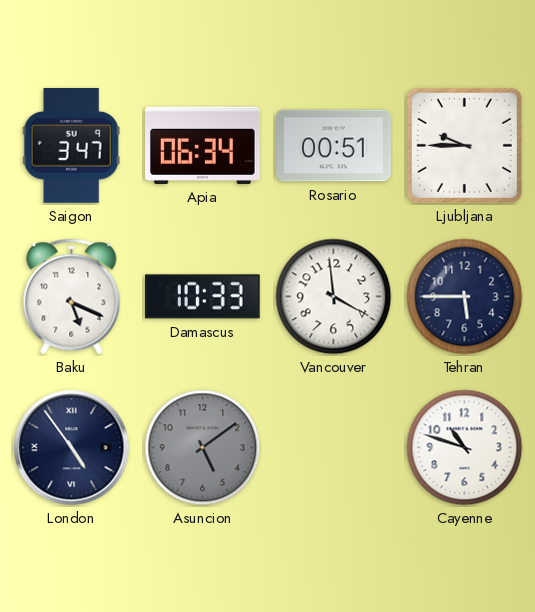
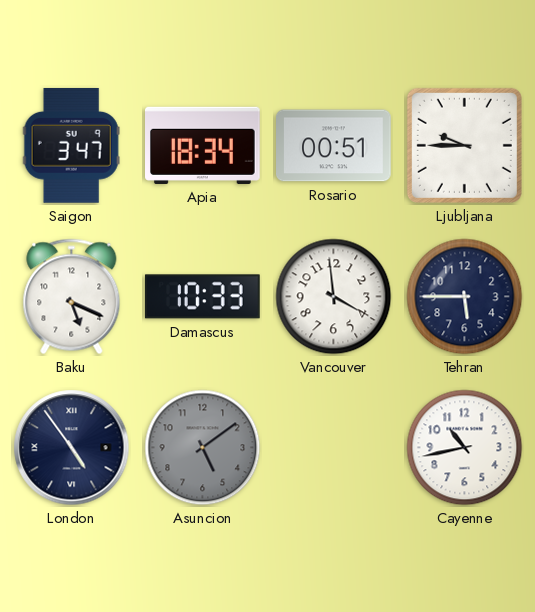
Apia: 06:34 -> 18:34
Cayenne: 10:48 -> 10:43
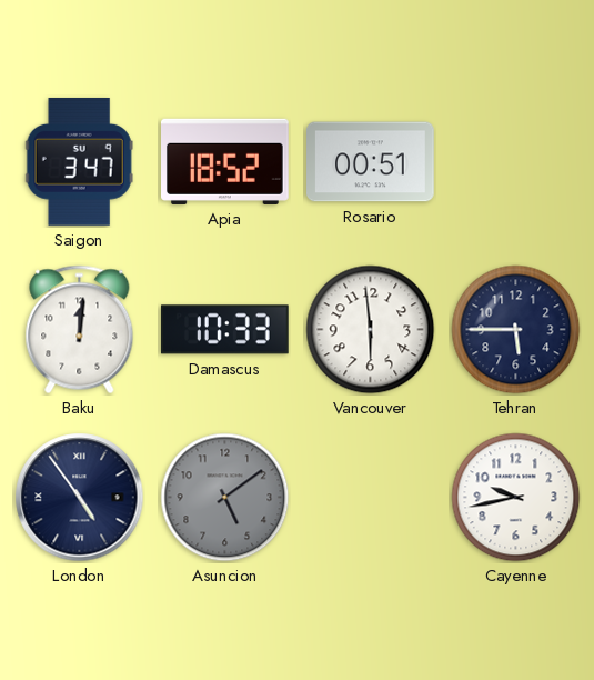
Apia: 18:34 -> 18:52
Ljubljana: 9:45 -> none
Baku: 5:19 -> 12:01
Vancouver: 3:59 -> 5:59
Cayenne: 10:43 -> 9:43
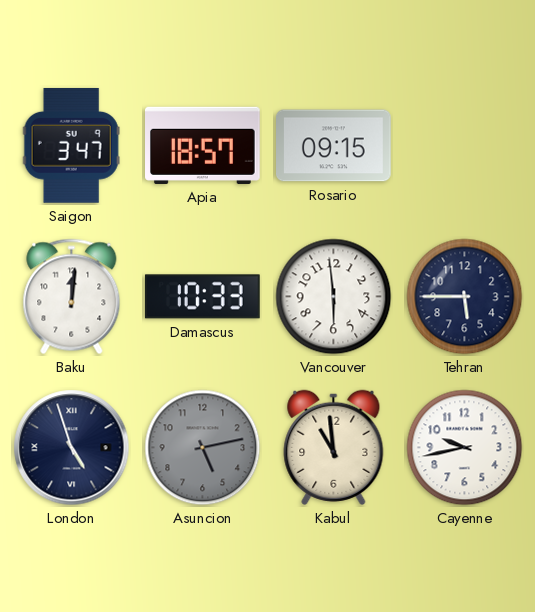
Apia: 18:52 -> 18:57
Rosario: 00:51 -> 09:15
London: 4:54 -> 4:57
Asuncion: 5:09 -> 5:13
Kabul: none -> 10:59
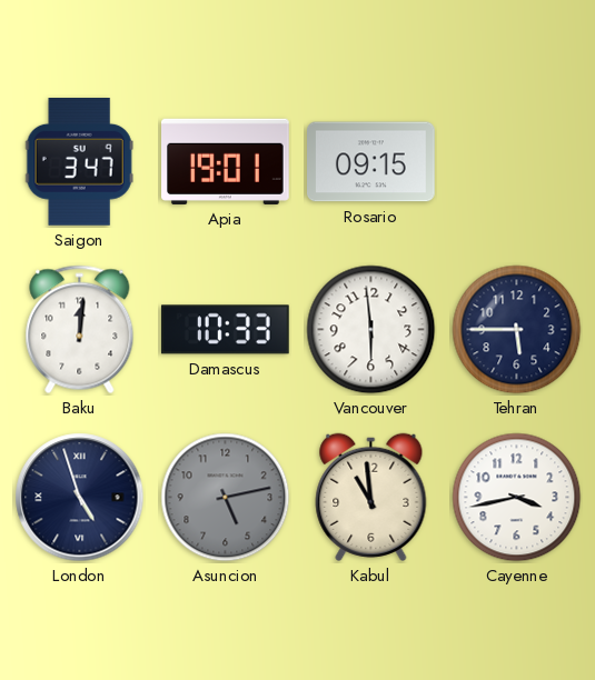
Apia: 18:57 -> 19:01
Cayenne: 9:43 -> 3:43
